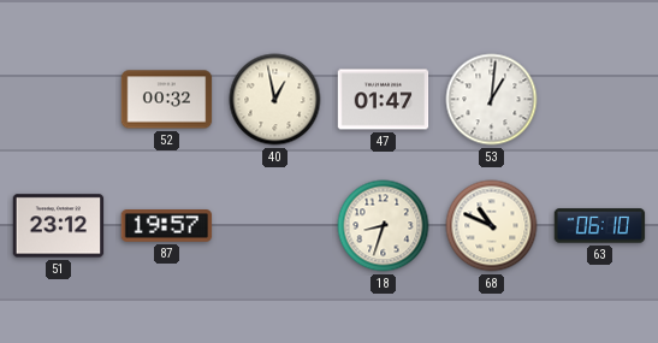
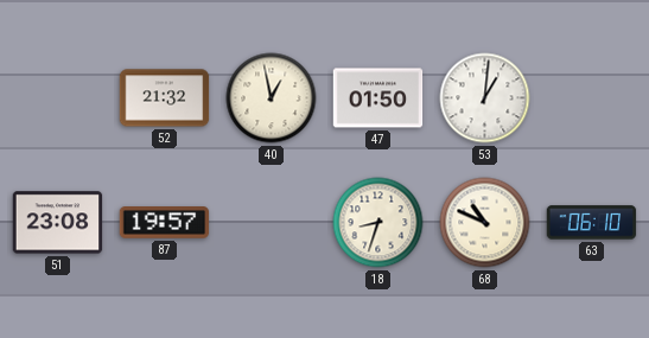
52: 00:32 -> 21:32
47: 01:47 -> 01:50
51: 23:12 -> 23:08
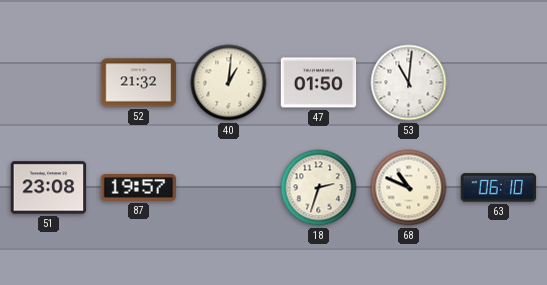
40: 12:58 -> 1:01
53: 1:01 -> 11:01
18: 8:33 -> 2:33
